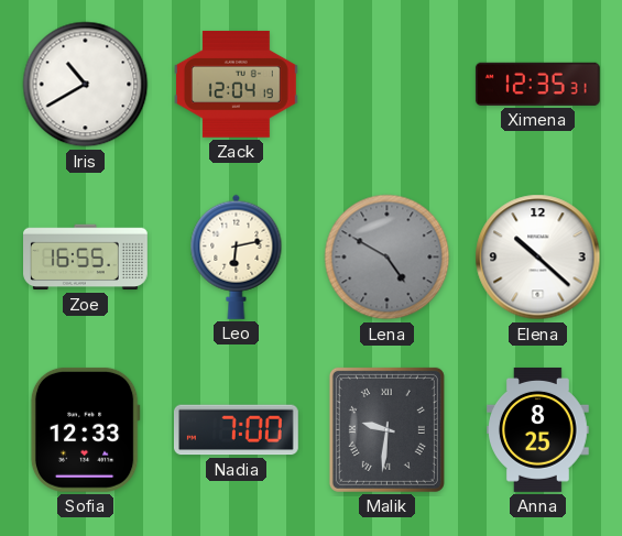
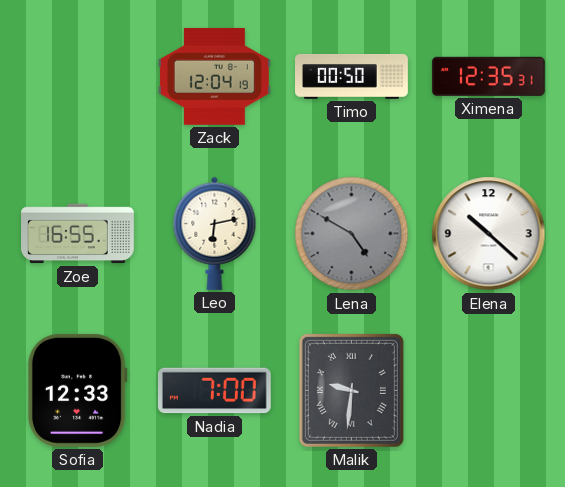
Iris: 10:40 -> none
Timo: none -> 00:50
Anna: 8:25 -> none
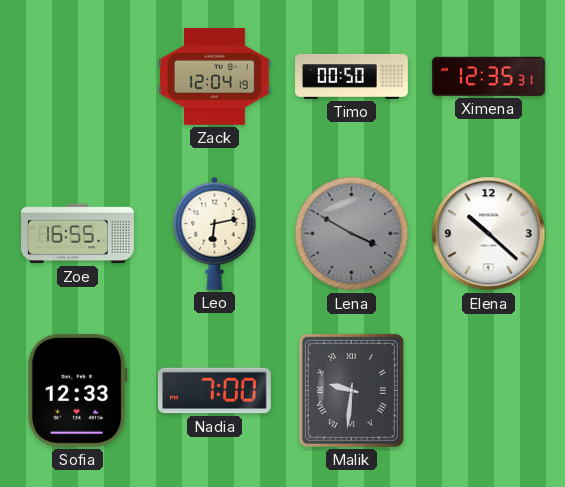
Lena: 4:50 -> 3:50
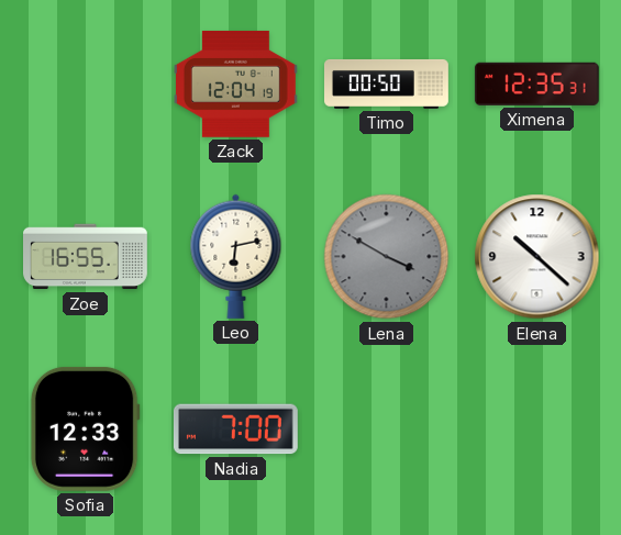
Malik: 9:31 -> none
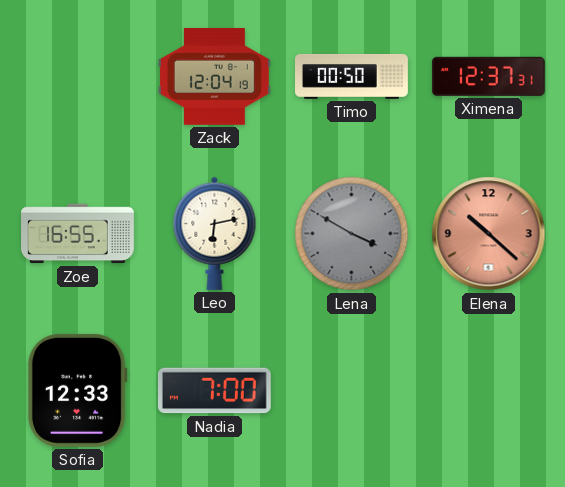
Ximena: 12:35 -> 12:37
Elena dial: white -> salmon
